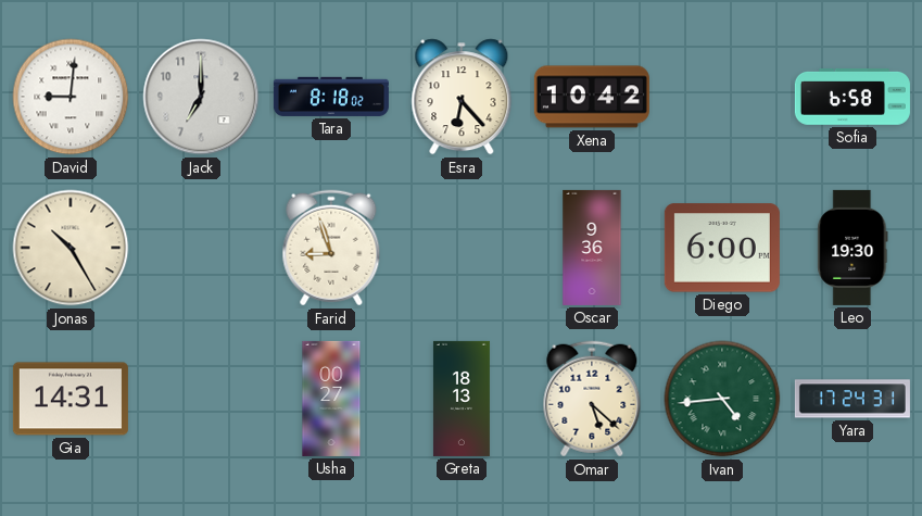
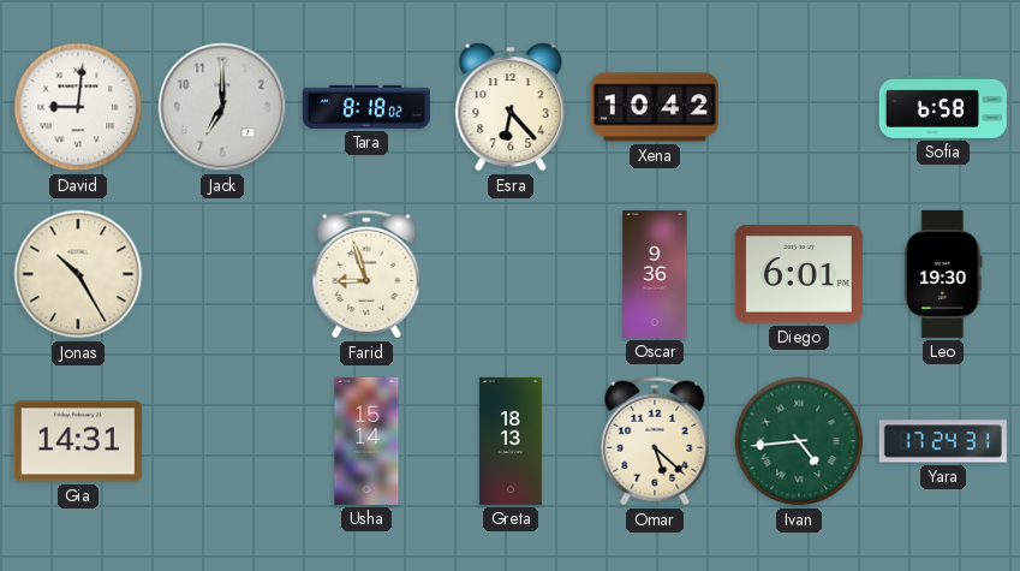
Diego: 6:00 -> 6:01
Usha: 00:27 -> 15:14
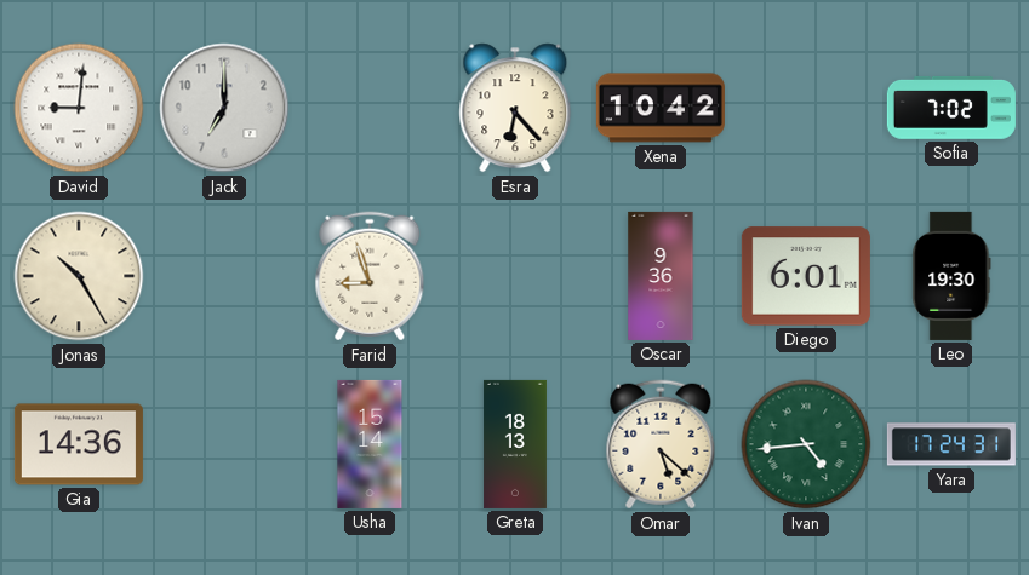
Tara: 8:18 -> none
Sofia: 6:58 -> 7:02
Gia: 14:31 -> 14:36
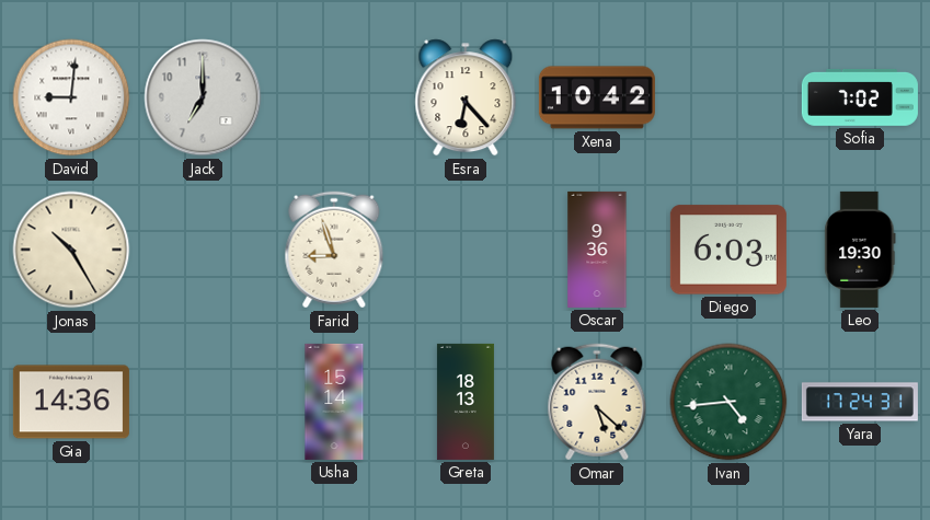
Diego: 6:01 -> 6:03
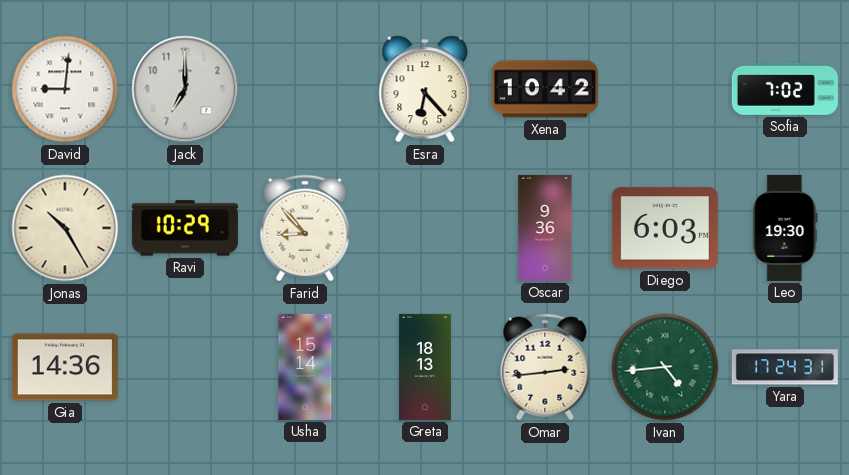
Ravi: none -> 10:29
Farid: 8:57 -> 8:53
Omar: 5:22 -> 2:44
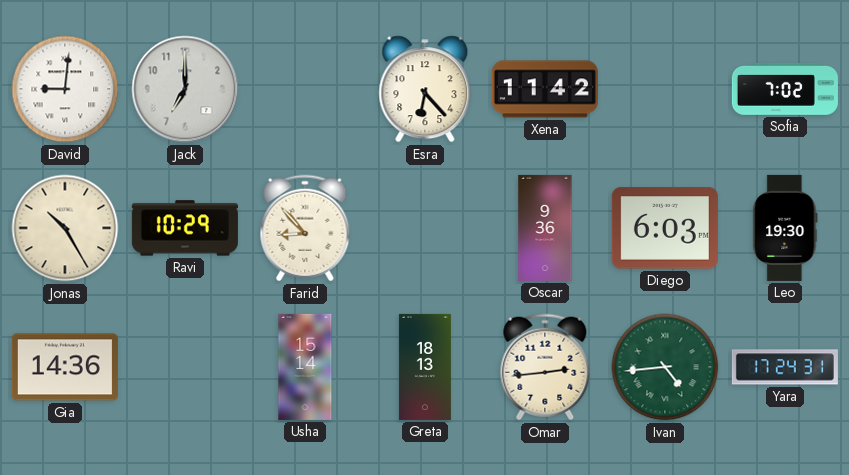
Xena: 10:42 -> 11:42
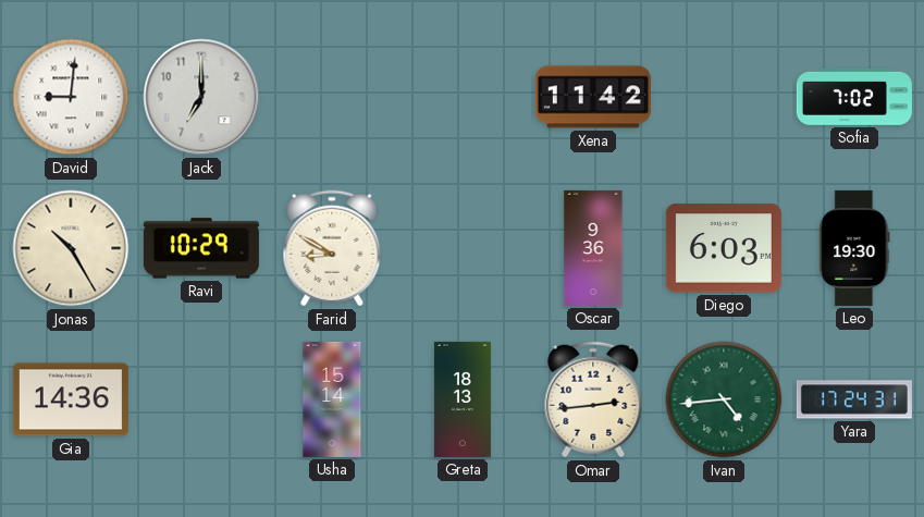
Esra: 6:23 -> none
Farid: 8:53 -> 8:50
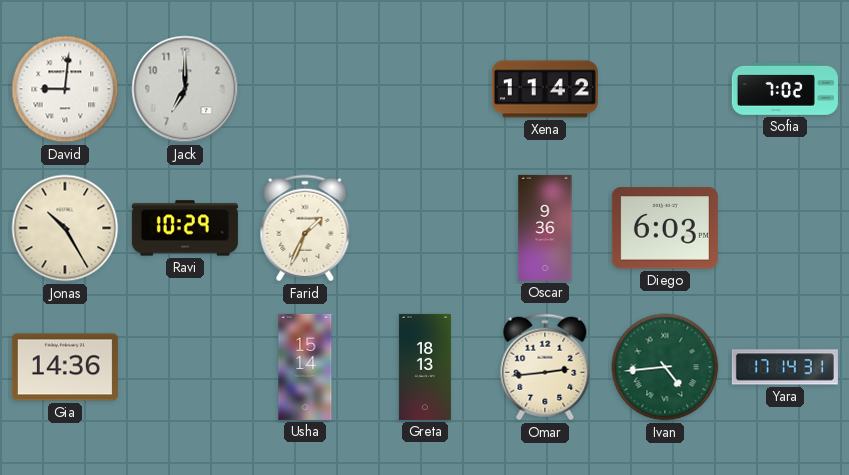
Farid: 8:50 -> 1:34
Leo: 19:30 -> none
Yara: 17:24 -> 17:14
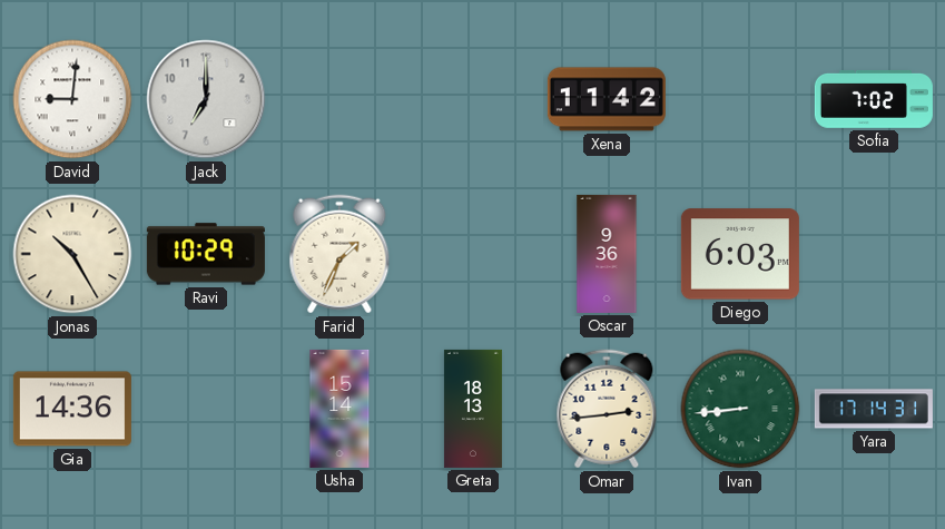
Ivan: 4:44 -> 8:44
